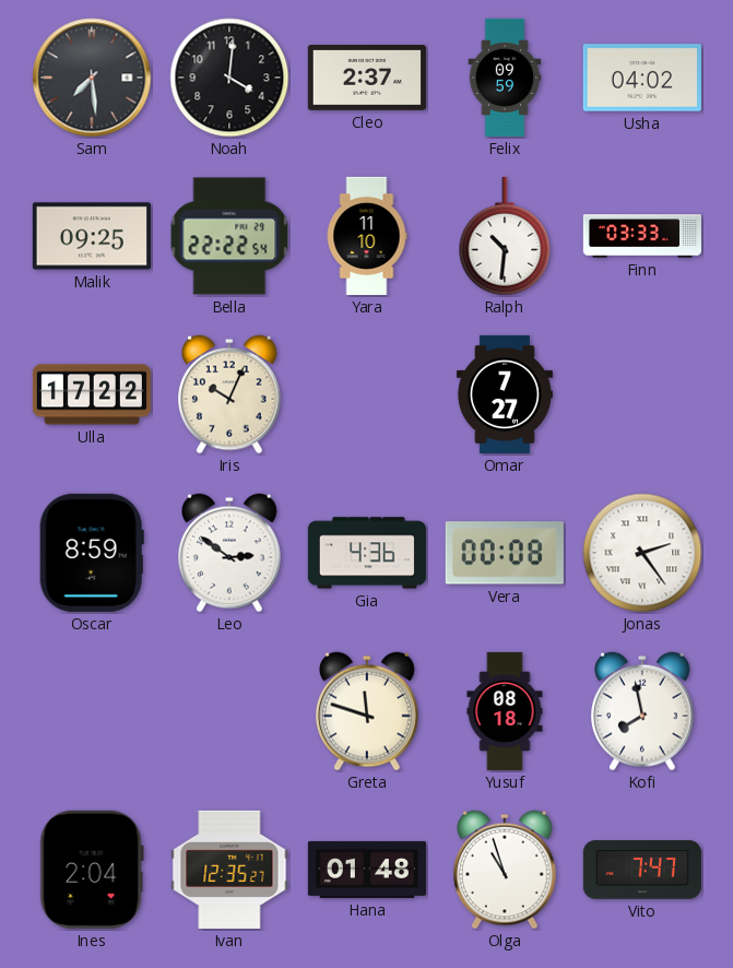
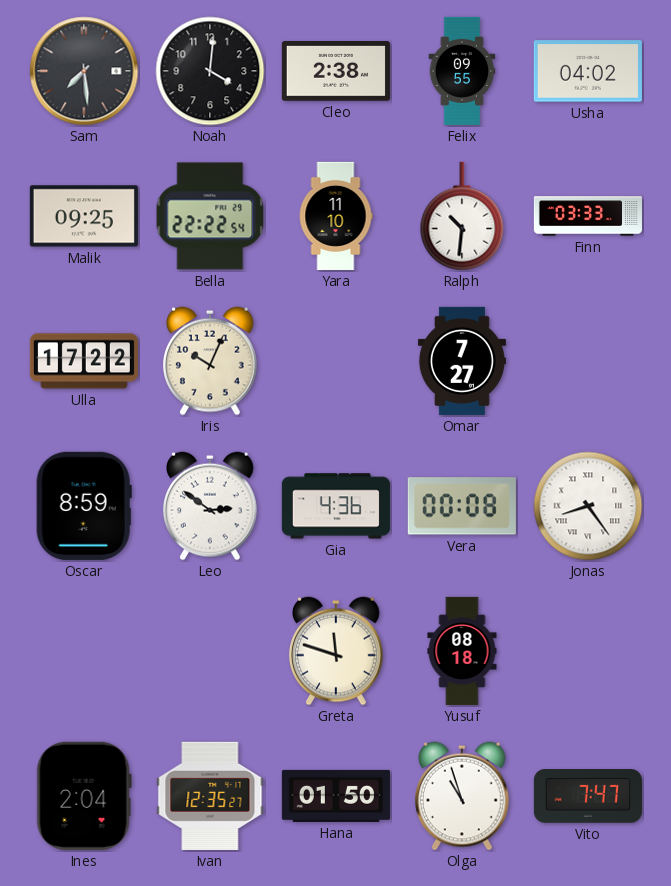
Cleo: 2:37 -> 2:38
Felix: 09:59 -> 09:55
Jonas: 2:24 -> 8:24
Kofi: 7:58 -> none
Hana: 01:48 -> 01:50
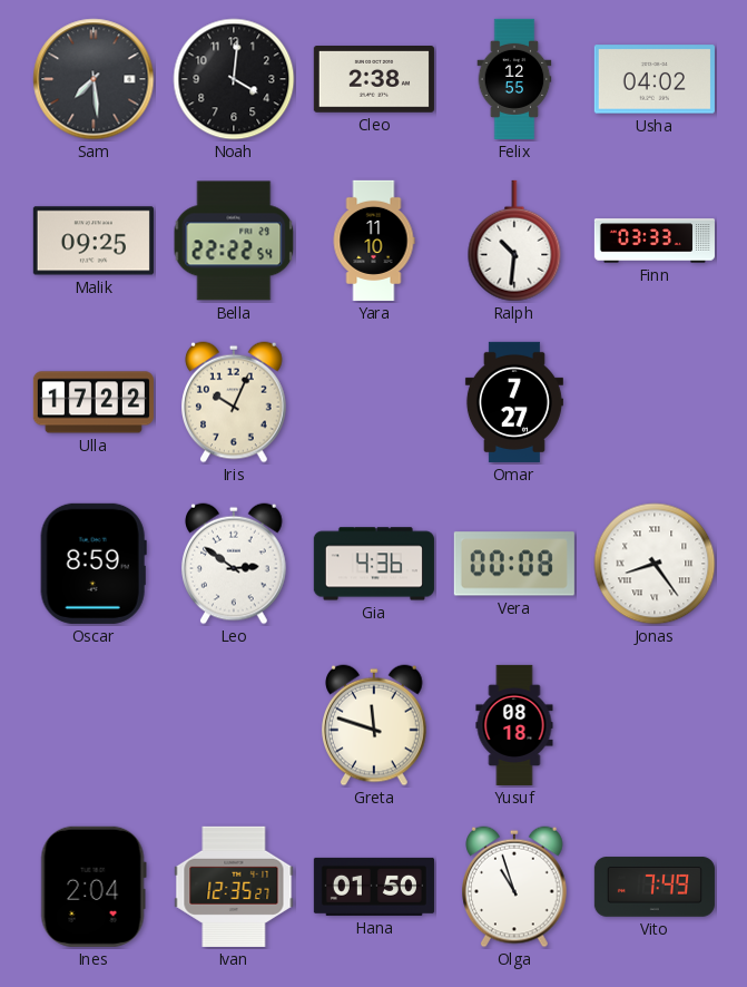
Felix: 09:55 -> 12:55
Vito: 7:47 -> 7:49
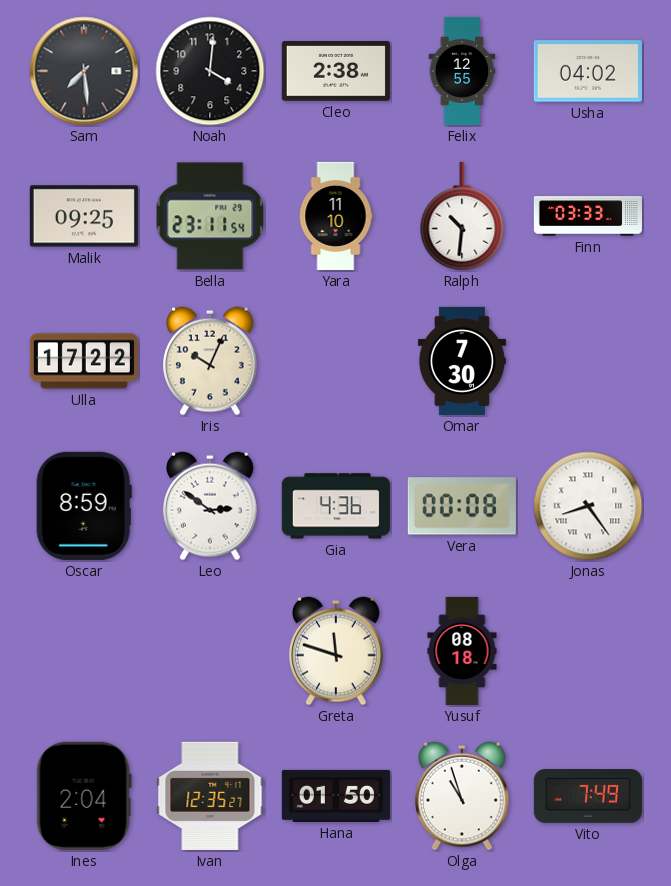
Bella: 22:22 -> 23:11
Omar: 7:27 -> 7:30
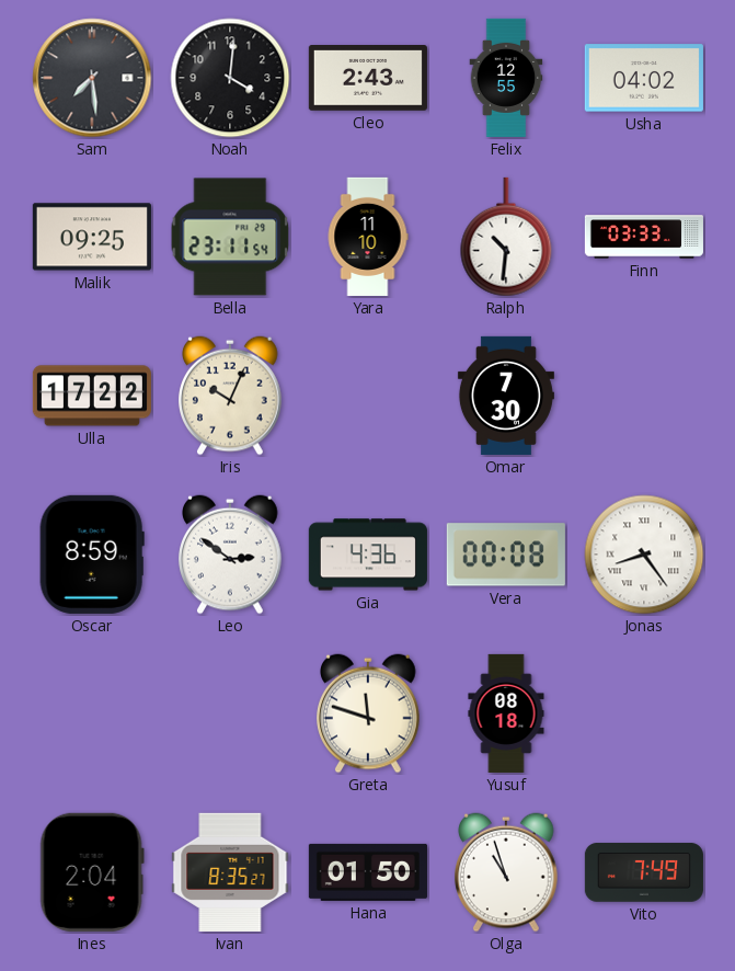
Cleo: 2:38 -> 2:43
Ivan: 12:35 -> 8:35
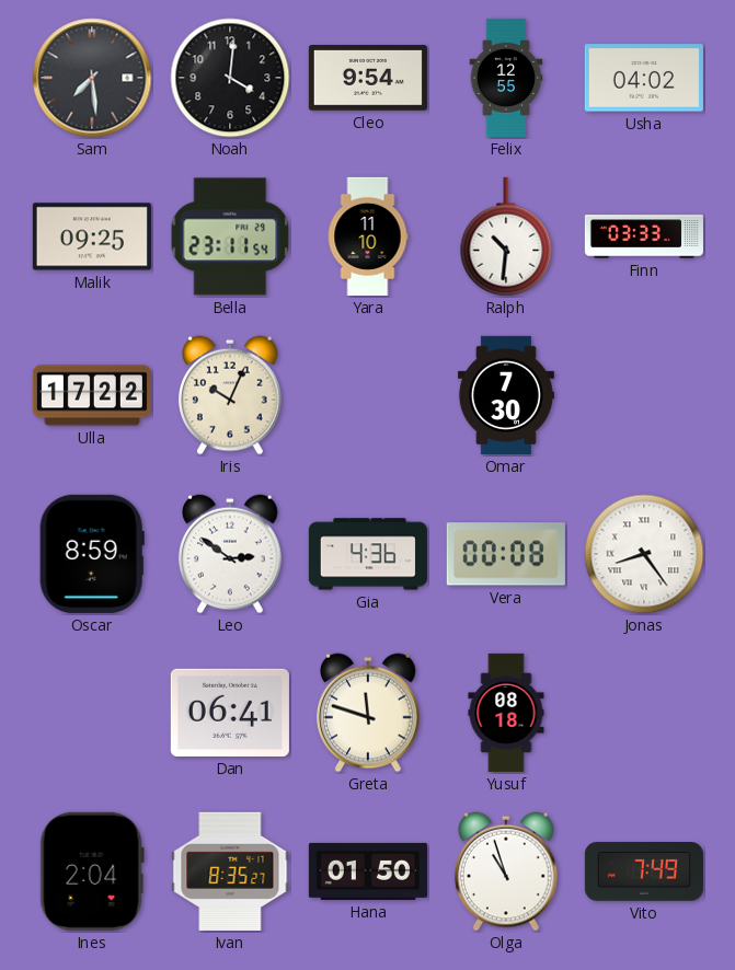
Cleo: 2:43 -> 9:54
Dan: none -> 06:41
